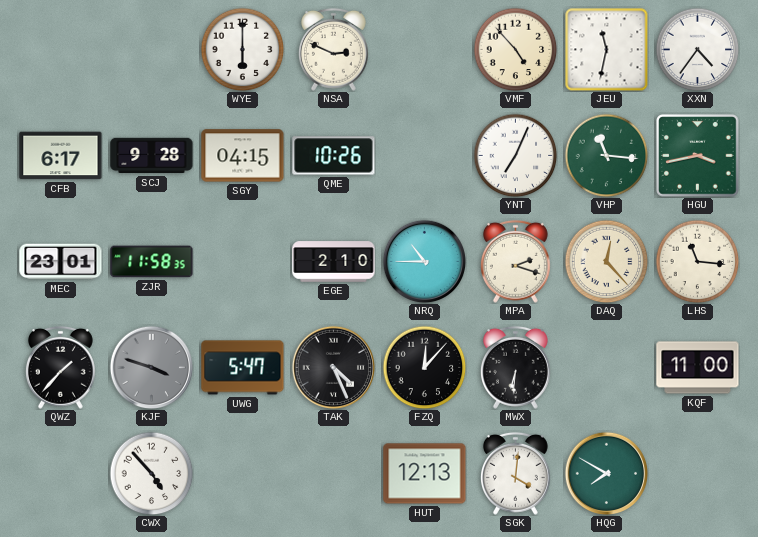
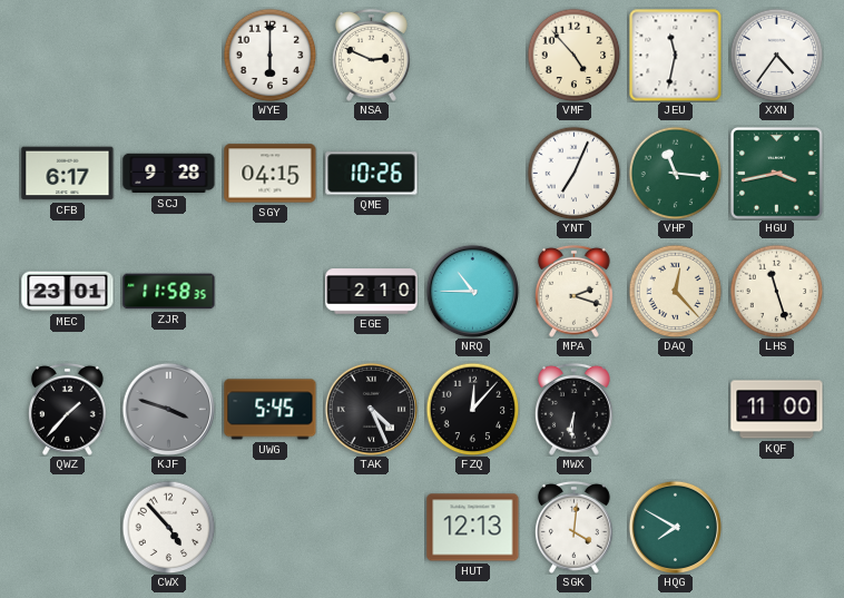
LHS: 11:16 -> 11:27
UWG: 5:47 -> 5:45
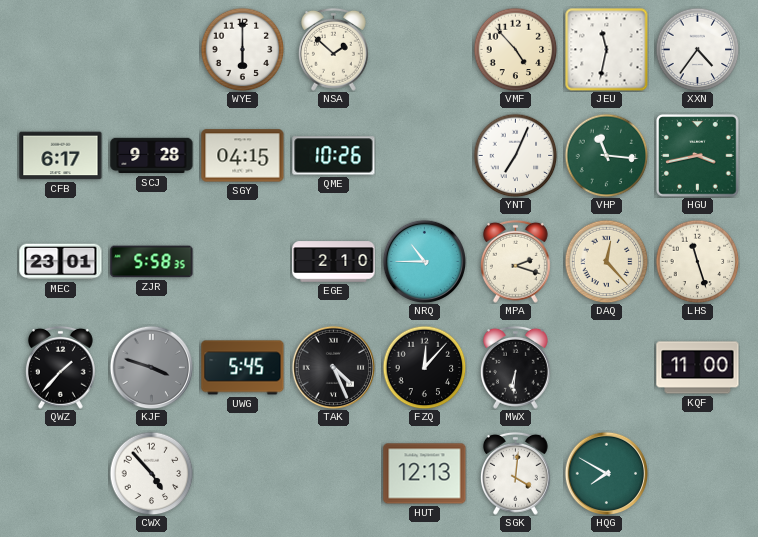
NSA: 2:49 -> 1:52
ZJR: 11:58 -> 5:58
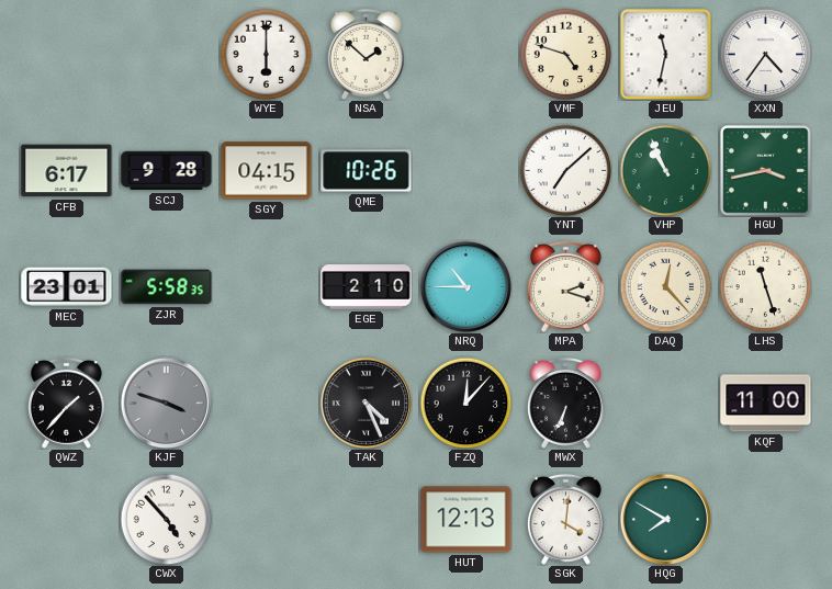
VMF: 4:53 -> 4:48
YNT: 7:04 -> 7:08
VHP: 11:16 -> 10:56
UWG: 5:45 -> none
MWX: 6:31 -> 6:34
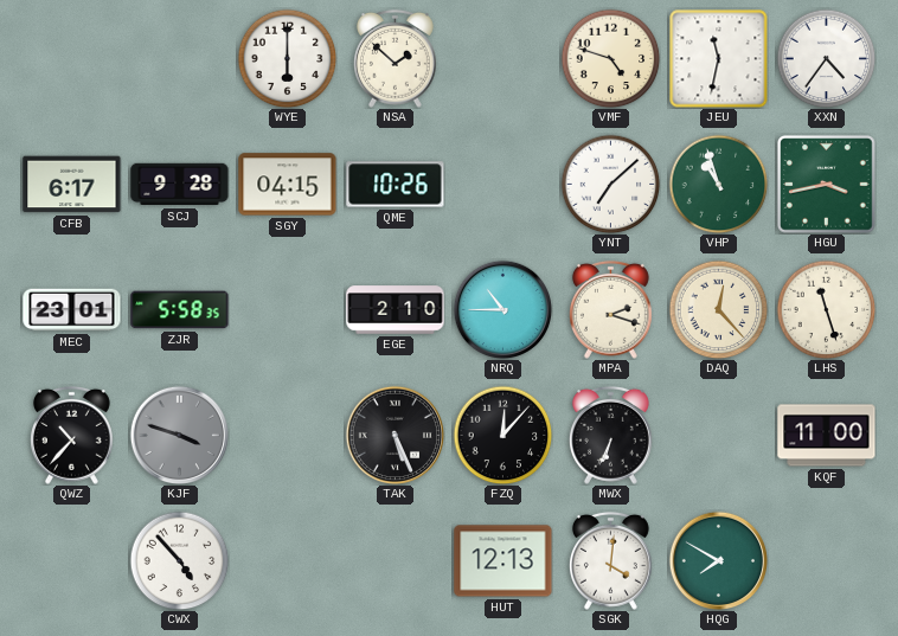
VHP: 10:56 -> 10:57
QWZ: 1:37 -> 10:37
TAK: 4:26 -> 5:26
